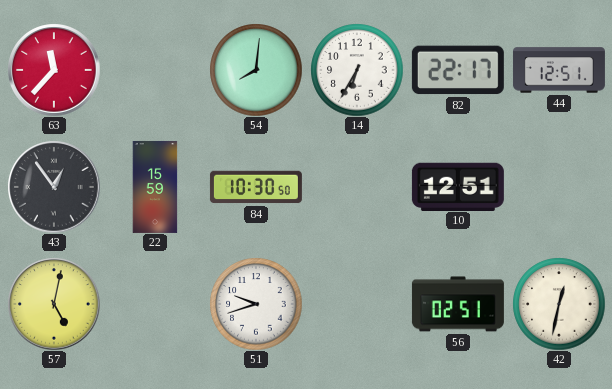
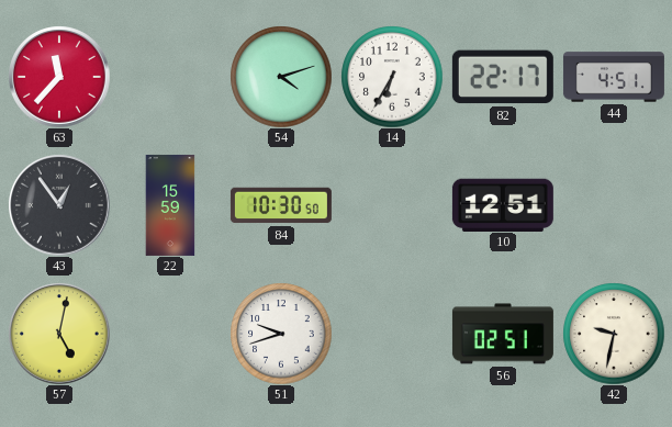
54: 8:01 -> 4:12
44: 12:51 -> 4:51
42: 12:32 -> 9:32
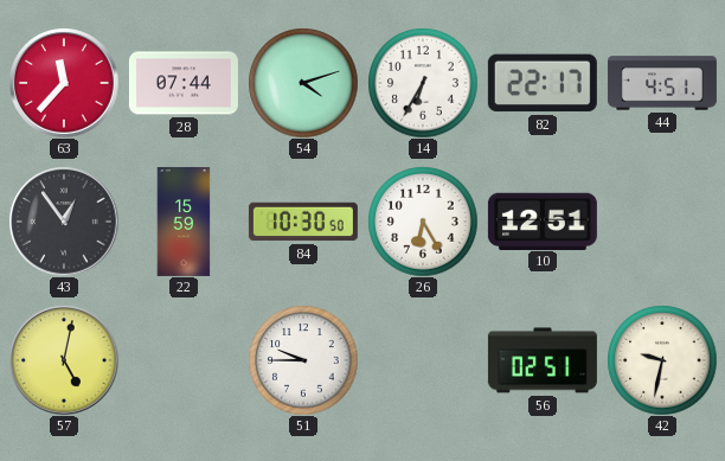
28: none -> 07:44
26: none -> 6:25
51: 9:42 -> 9:45
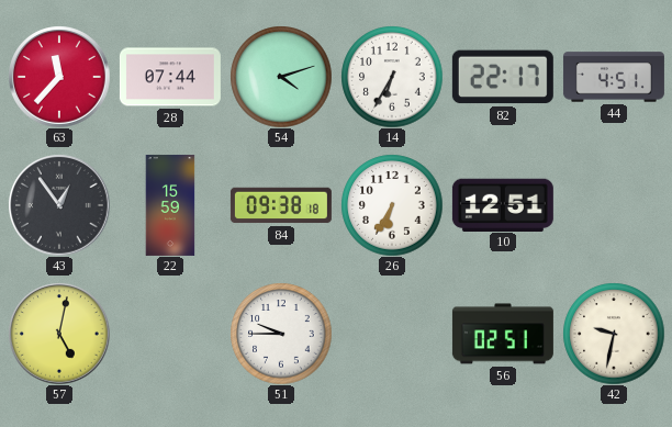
84: 10:30 -> 09:38
26: 6:25 -> 6:35
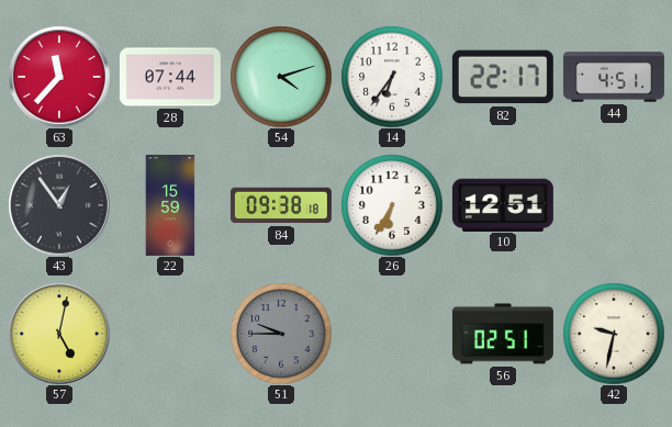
14: 6:35 -> 6:36
51 dial: white -> grey
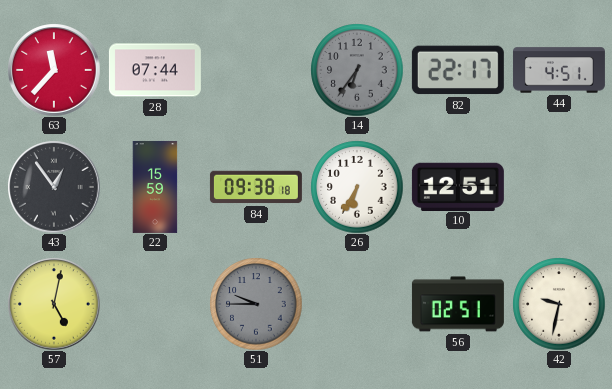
54: 4:12 -> none
14 dial: white -> grey
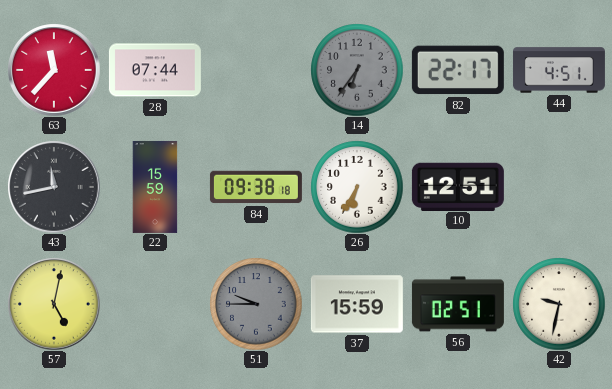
43: 12:54 -> 11:43
37: none -> 15:59
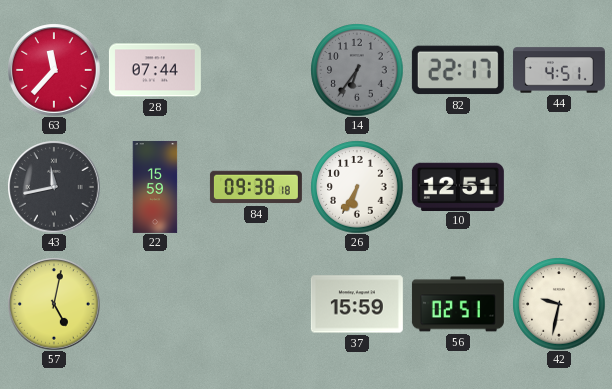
51: 9:45 -> none
